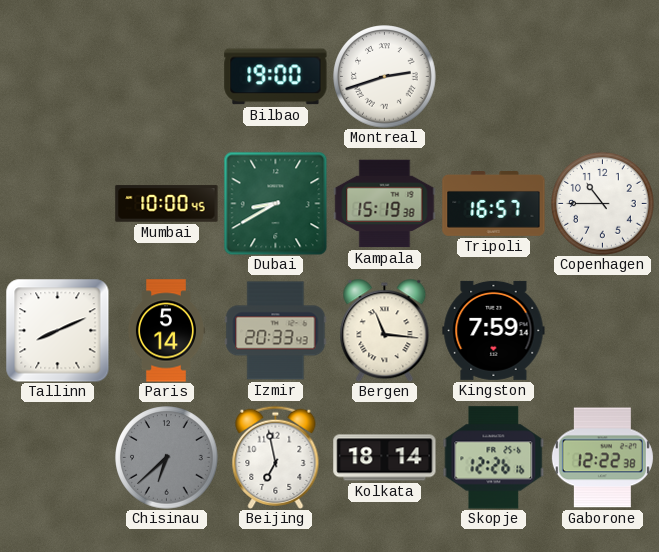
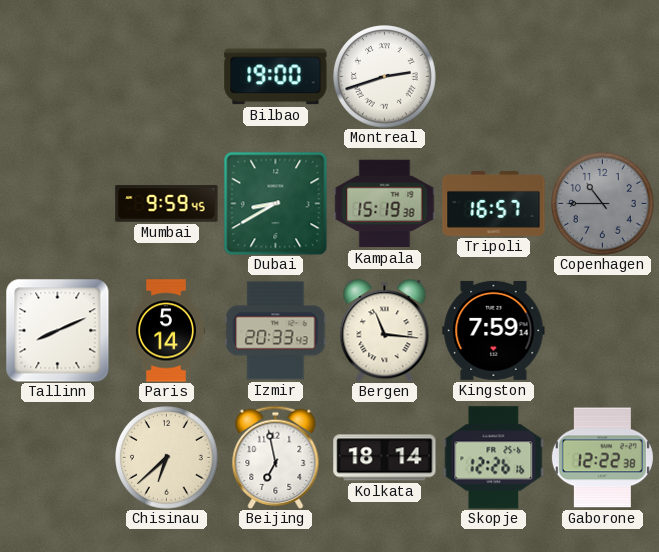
Mumbai: 10:00 -> 9:59
Copenhagen dial: white -> grey
Chisinau dial: grey -> cream
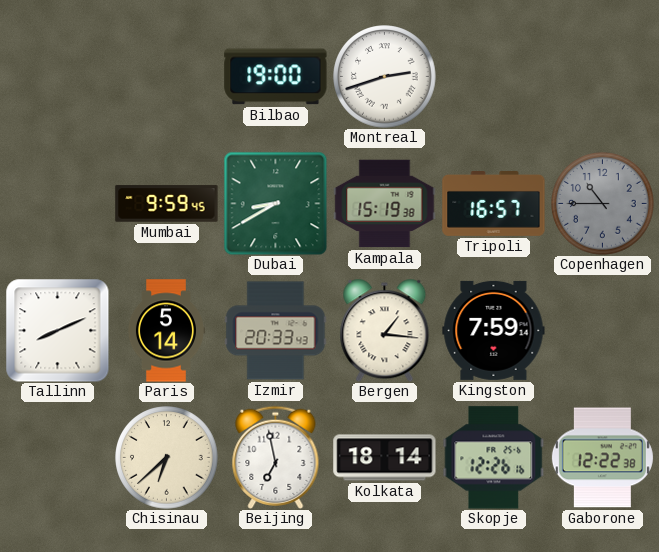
Bergen: 11:16 -> 1:16
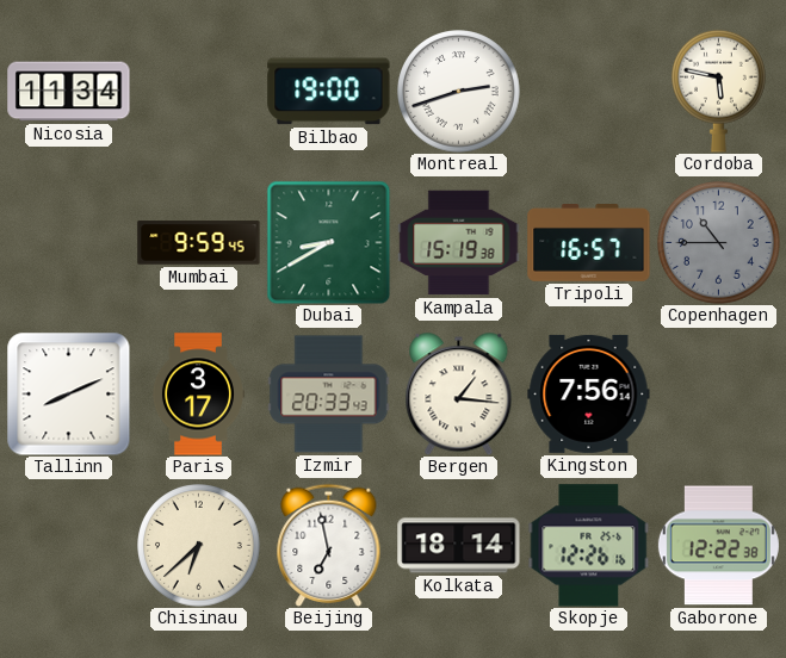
Nicosia: none -> 11:34
Cordoba: none -> 5:47
Paris: 5:14 -> 3:17
Kingston: 7:59 -> 7:56
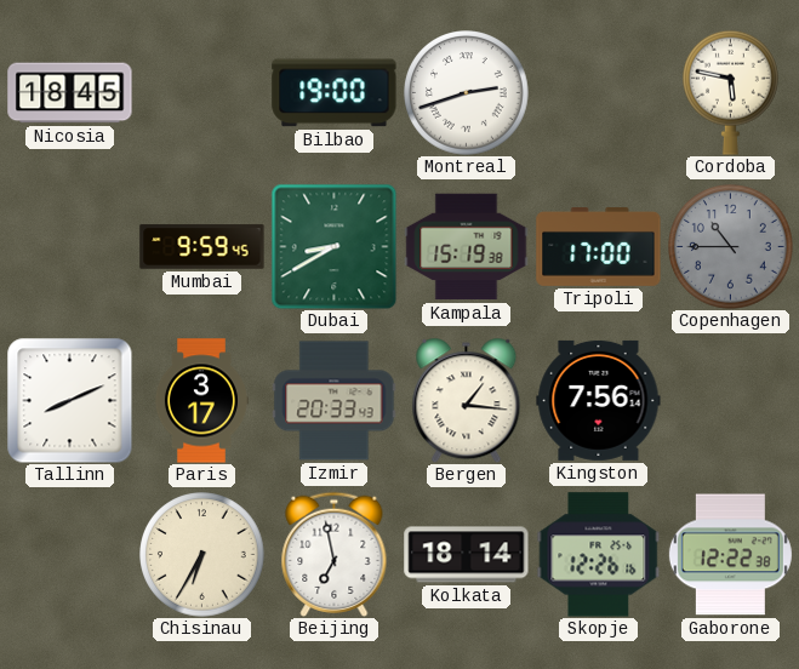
Nicosia: 11:34 -> 18:45
Tripoli: 16:57 -> 17:00
Chisinau: 6:38 -> 6:35
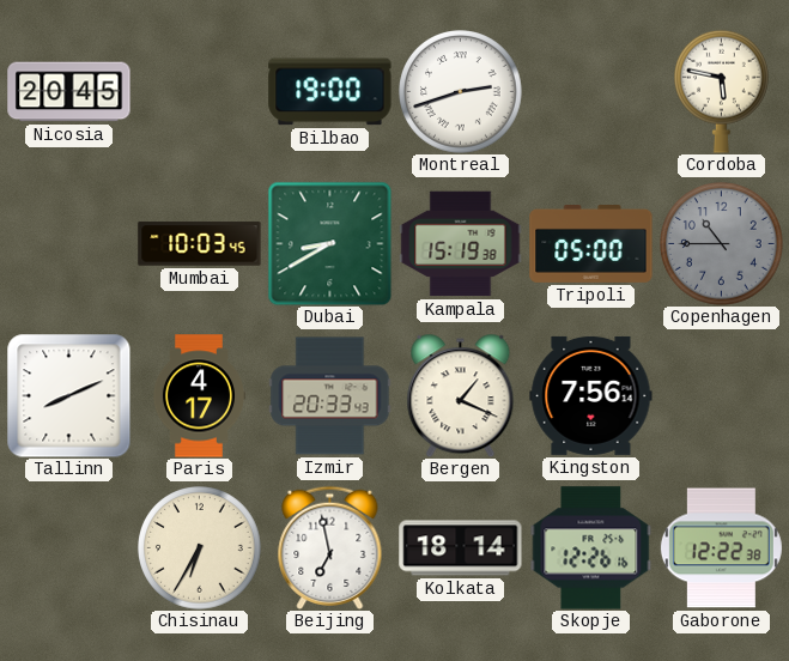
Nicosia: 18:45 -> 20:45
Mumbai: 9:59 -> 10:03
Tripoli: 17:00 -> 05:00
Paris: 3:17 -> 4:17
Bergen: 1:16 -> 1:19
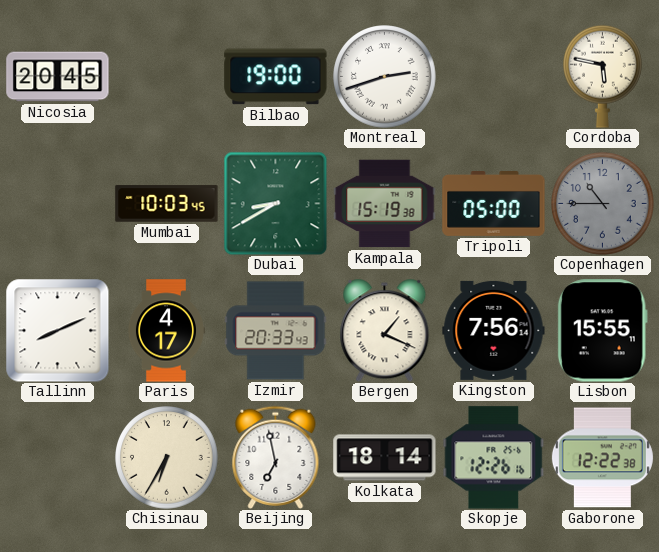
Lisbon: none -> 15:55
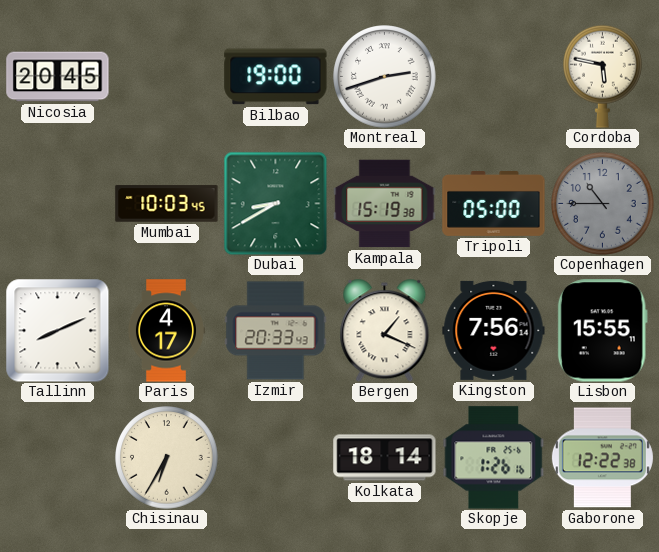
Beijing: 6:58 -> none
Skopje: 12:26 -> 1:26
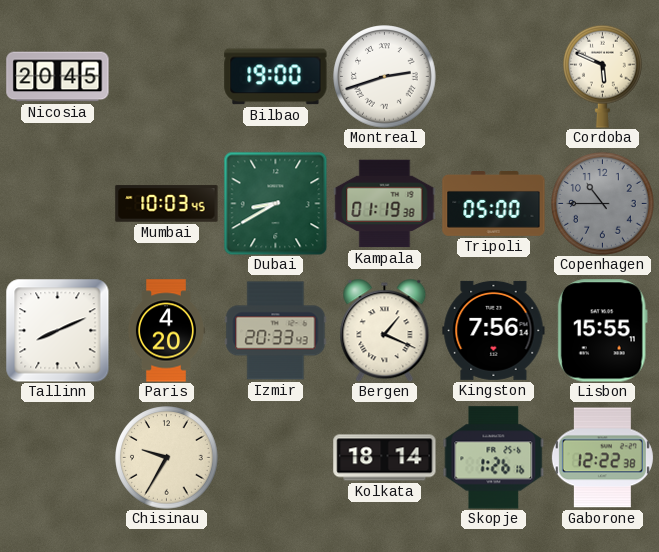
Cordoba: 5:47 -> 5:49
Kampala: 15:19 -> 01:19
Paris: 4:17 -> 4:20
Chisinau: 6:35 -> 9:35
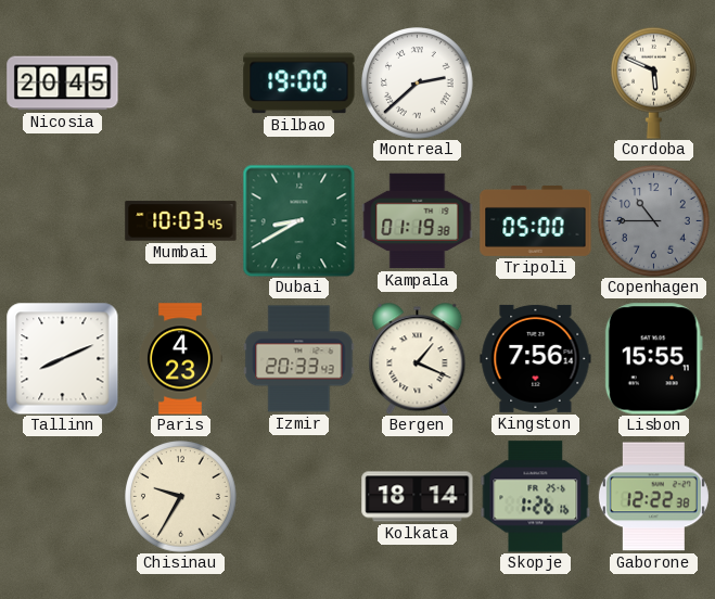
Montreal: 2:42 -> 2:38
Paris: 4:20 -> 4:23
